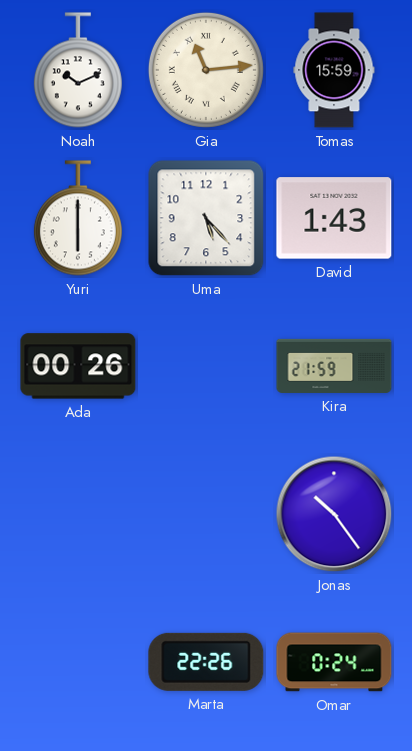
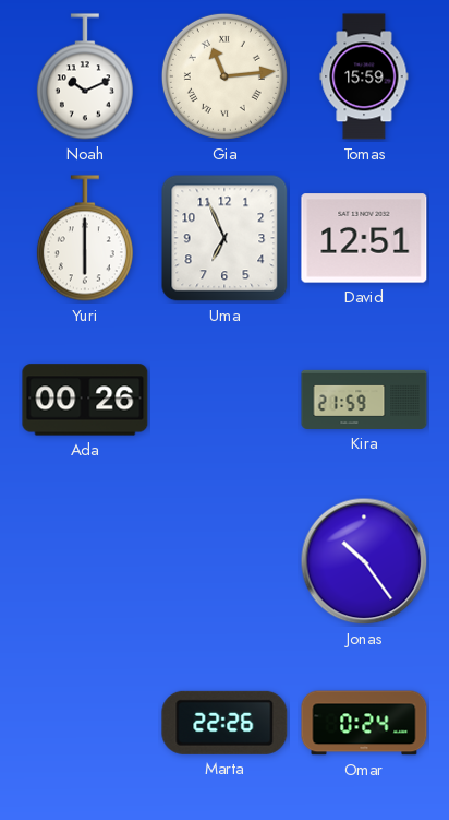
Uma: 5:23 -> 6:56
David: 1:43 -> 12:51
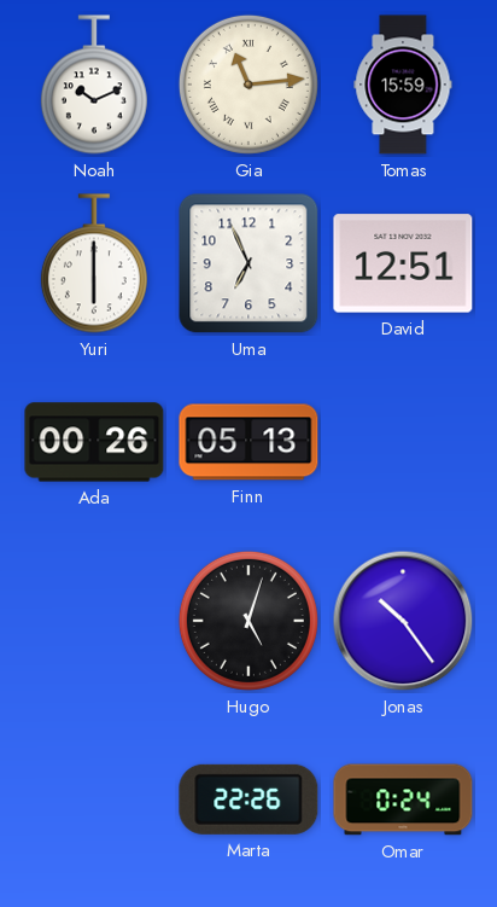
Finn: none -> 05:13
Kira: 21:59 -> none
Hugo: none -> 5:03
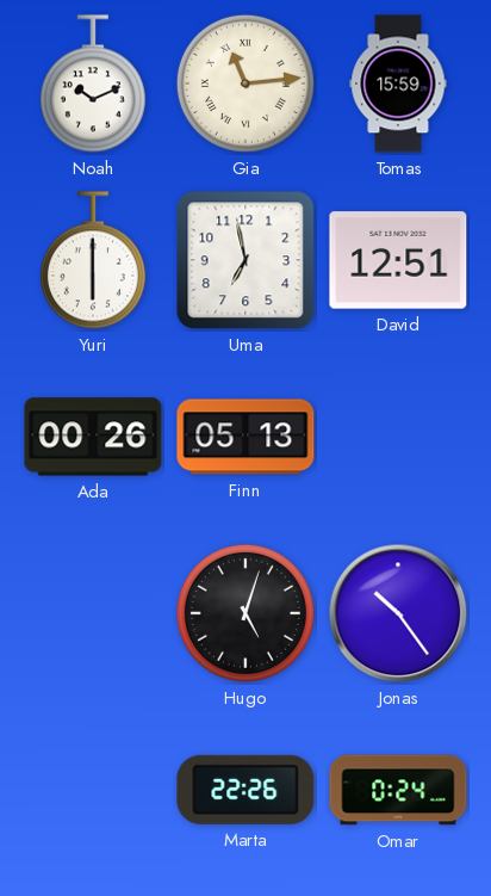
Uma: 6:56 -> 6:58
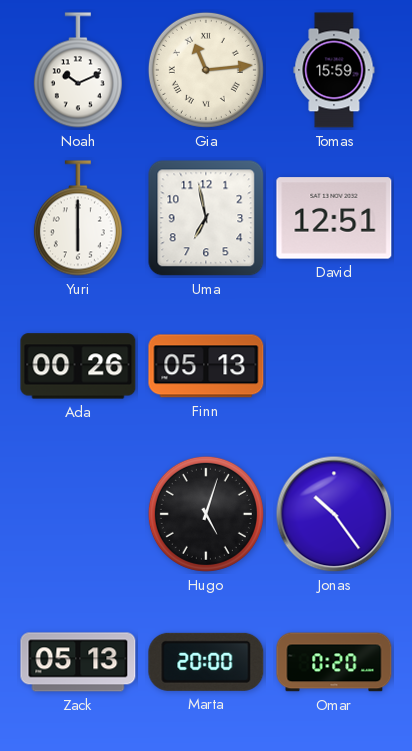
Zack: none -> 05:13
Marta: 22:26 -> 20:00
Omar: 0:24 -> 0:20
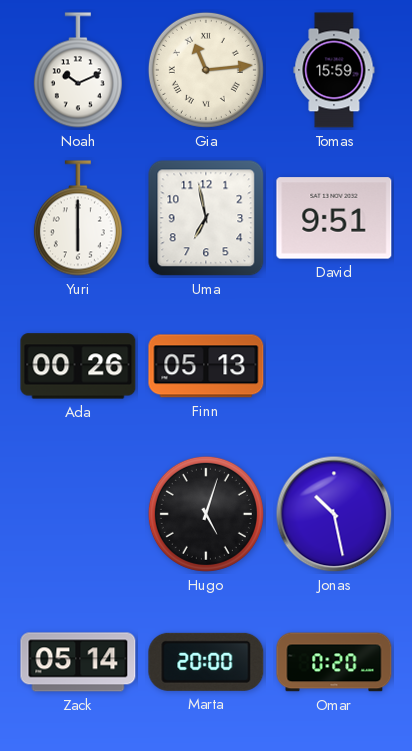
David: 12:51 -> 9:51
Jonas: 10:24 -> 10:28
Zack: 05:13 -> 05:14
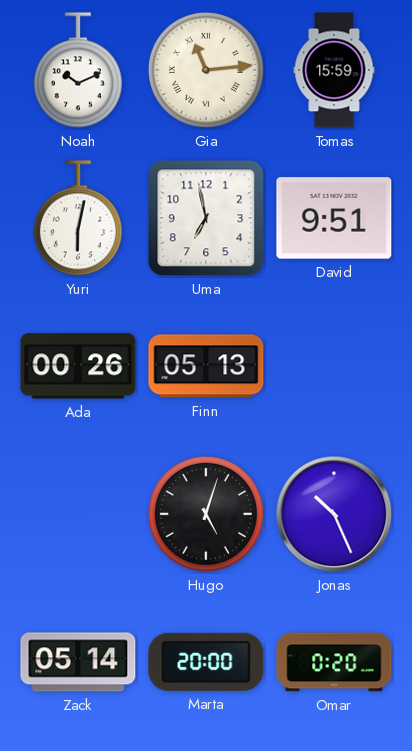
Yuri: 6:00 -> 6:02
Jonas: 10:28 -> 10:26
